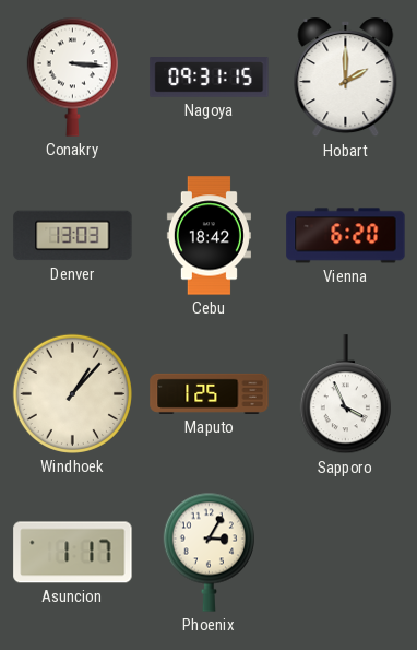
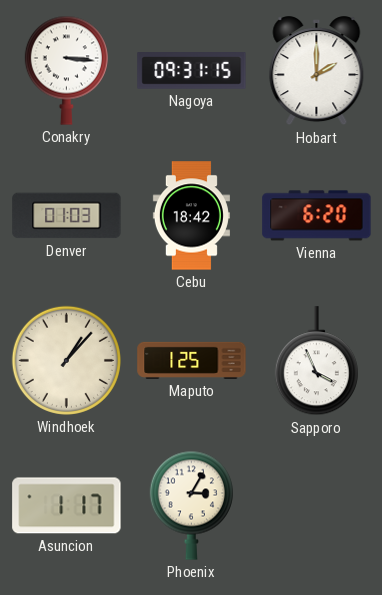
Denver: 13:03 -> 01:03
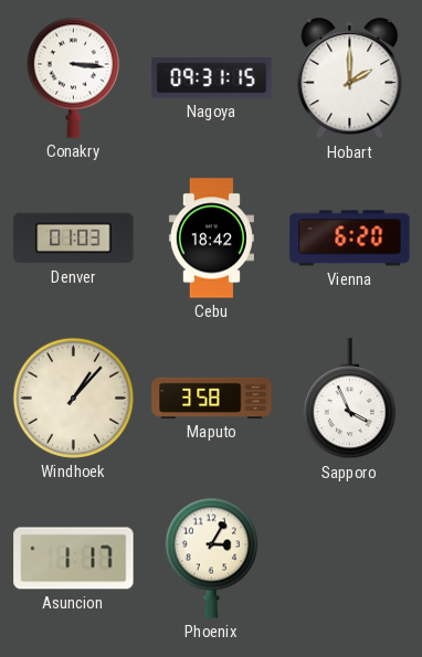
Maputo: 1:25 -> 3:58
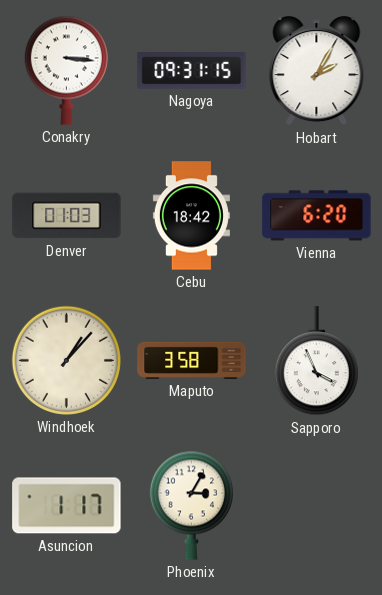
Hobart: 2:00 -> 2:05
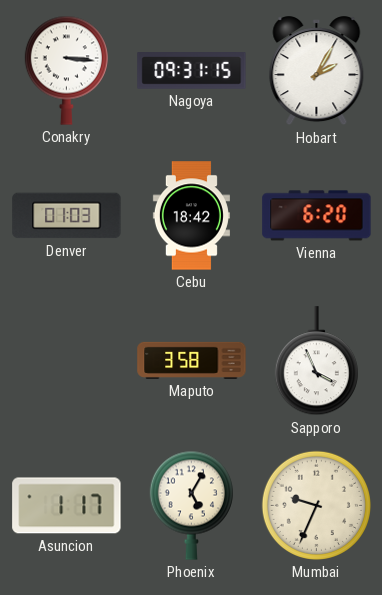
Windhoek: 1:07 -> none
Phoenix: 3:05 -> 5:05
Mumbai: none -> 9:34
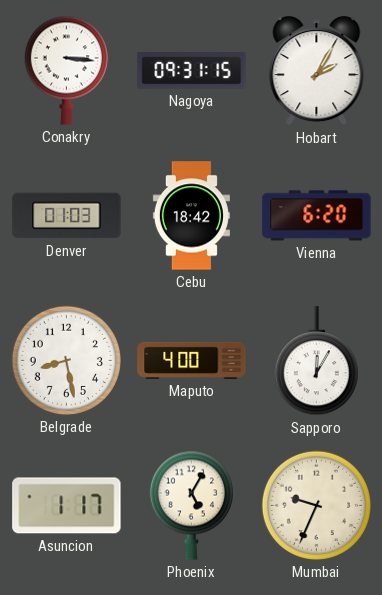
Belgrade: none -> 8:28
Maputo: 3:58 -> 4:00
Sapporo: 3:56 -> 12:05
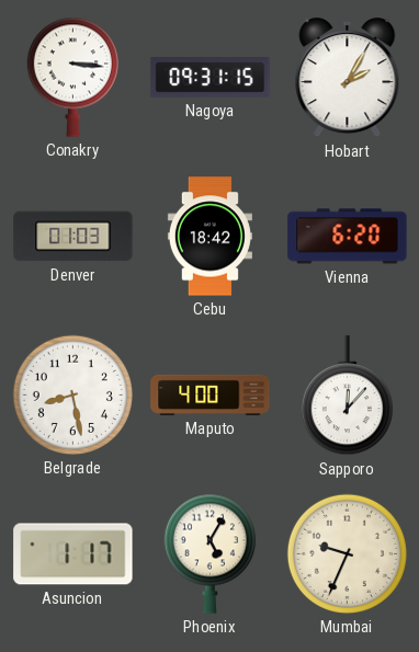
Sapporo: 12:05 -> 12:07
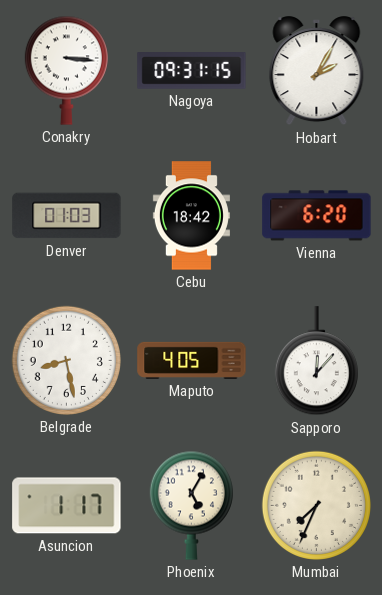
Maputo: 4:00 -> 4:05
Mumbai: 9:34 -> 7:34
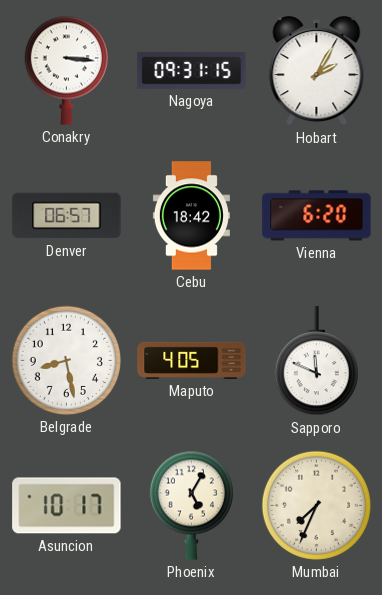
Denver: 01:03 -> 06:57
Sapporo: 12:07 -> 11:49
Asuncion: 1:17 -> 10:17
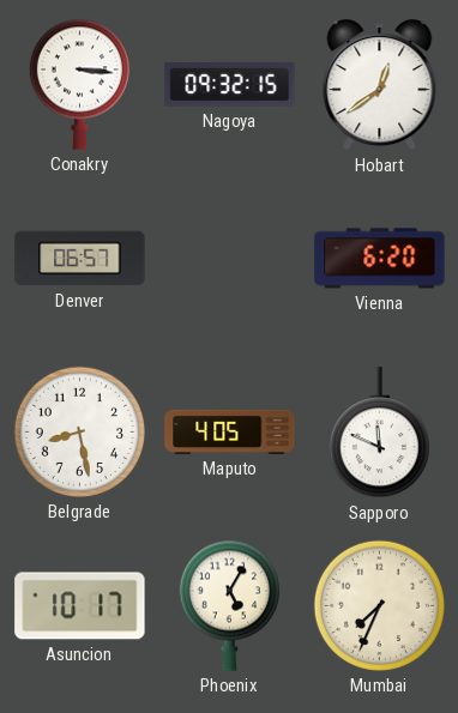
Nagoya: 09:31 -> 09:32
Hobart: 2:05 -> 12:39
Cebu: 18:42 -> none
